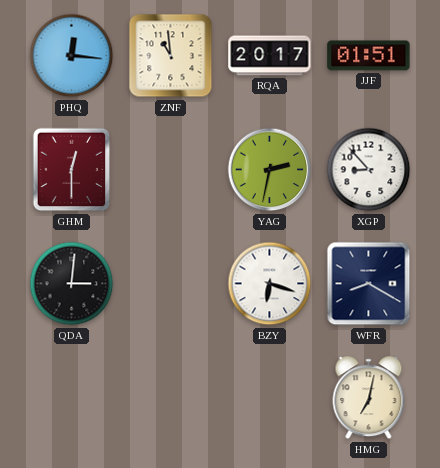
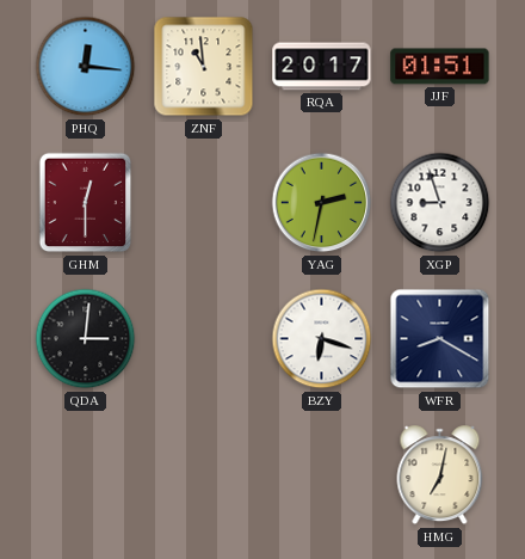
XGP: 8:53 -> 8:57
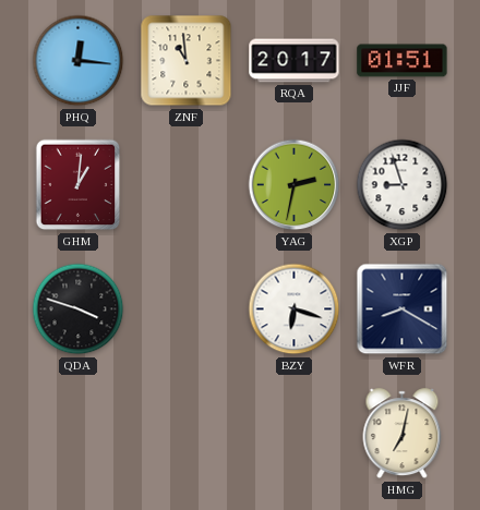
GHM: 12:30 -> 1:01
QDA: 3:01 -> 3:48
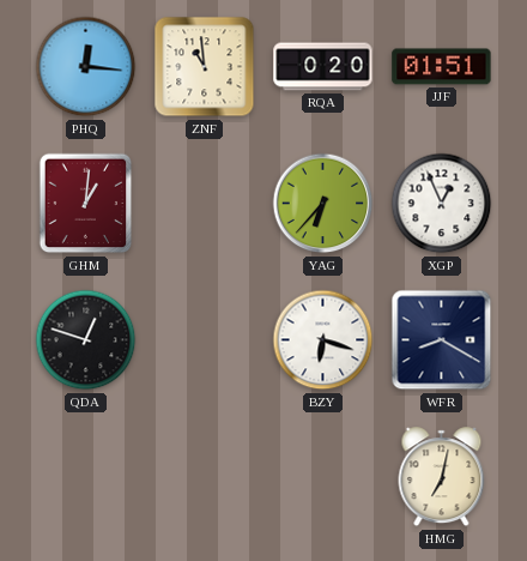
RQA: 20:17 -> 0:20
YAG: 2:32 -> 6:37
XGP: 8:57 -> 12:56
QDA: 3:48 -> 12:48
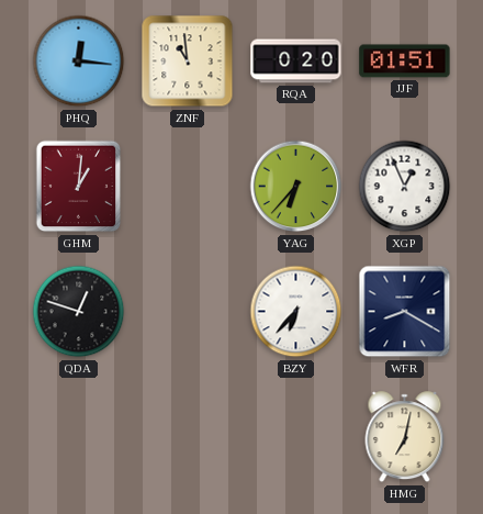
BZY: 6:18 -> 6:37
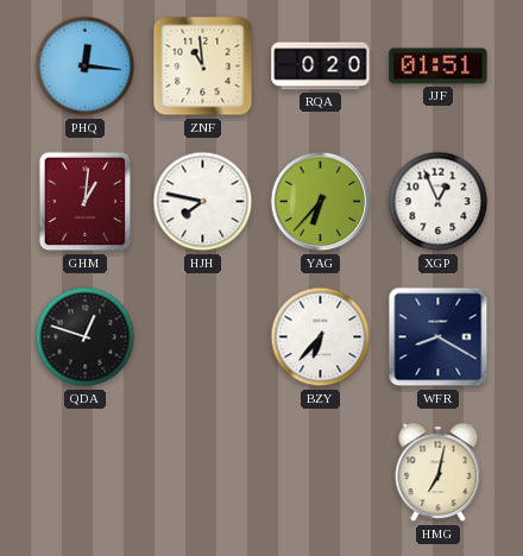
HJH: none -> 7:47
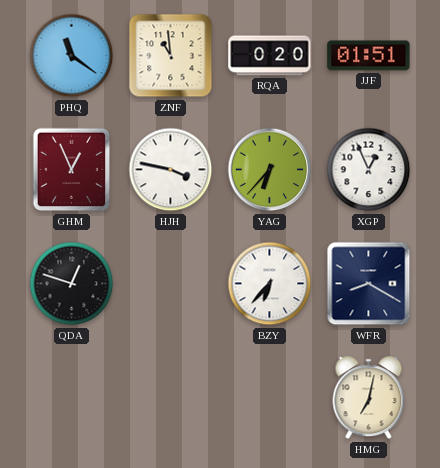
PHQ: 12:16 -> 11:21
GHM: 1:01 -> 12:56
HJH: 7:47 -> 3:47
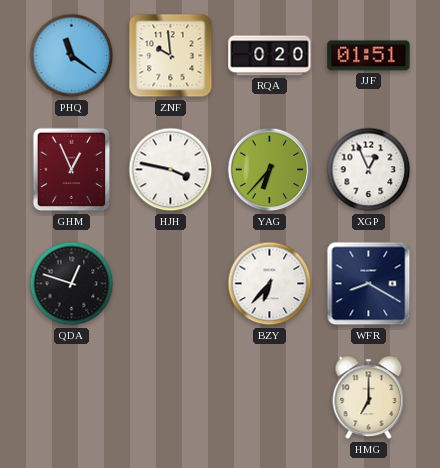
ZNF: 10:59 -> 9:59
HMG: 7:02 -> 7:00
